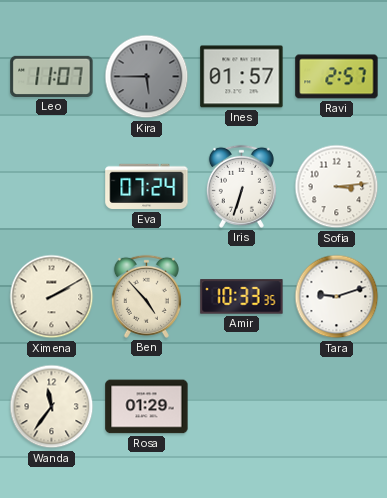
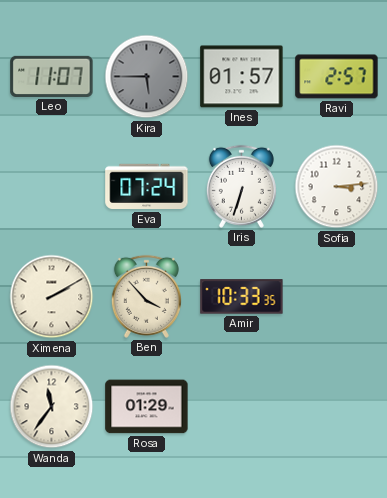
Ben: 4:53 -> 3:53
Tara: 9:12 -> none
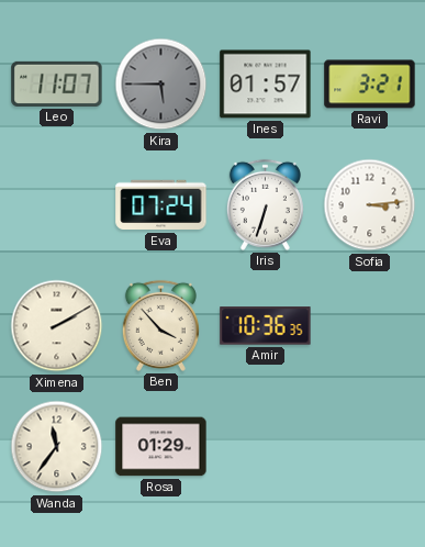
Ravi: 2:57 -> 3:21
Amir: 10:33 -> 10:36
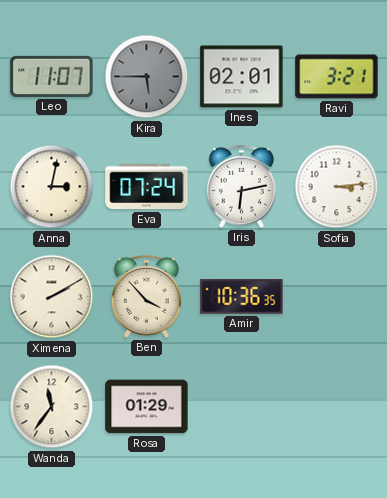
Ines: 01:57 -> 02:01
Anna: none -> 3:02
Iris: 6:33 -> 6:13
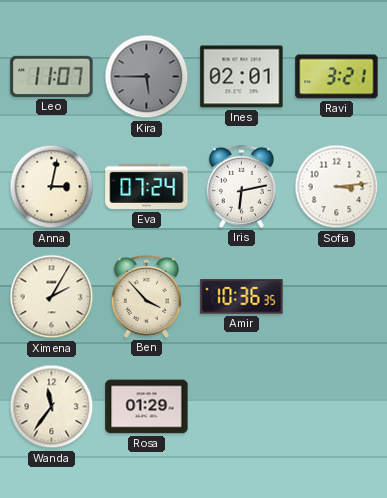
Ximena: 2:10 -> 2:05
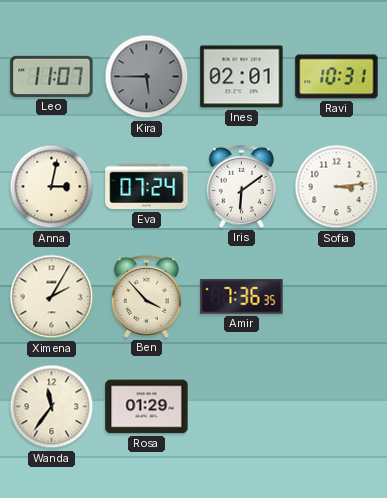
Ravi: 3:21 -> 10:31
Iris: 6:13 -> 6:09
Amir: 10:36 -> 7:36
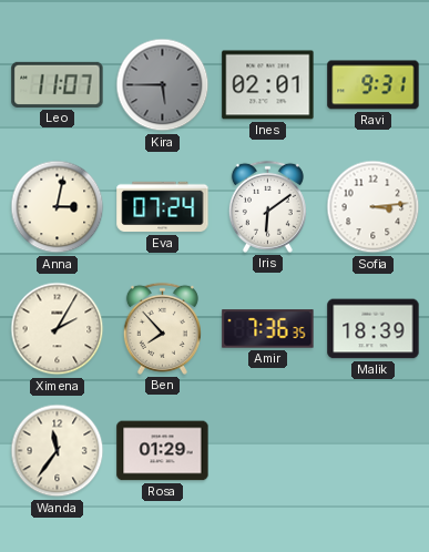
Ravi: 10:31 -> 9:31
Ben: 3:53 -> 7:53
Malik: none -> 18:39
